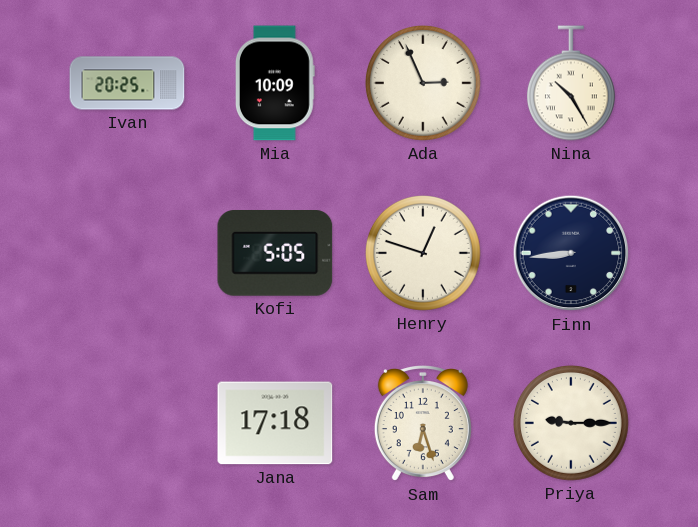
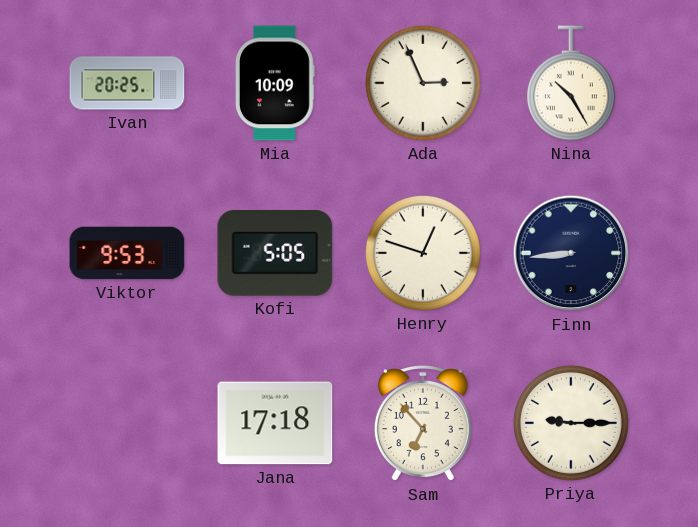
Viktor: none -> 9:53
Sam: 6:27 -> 6:53
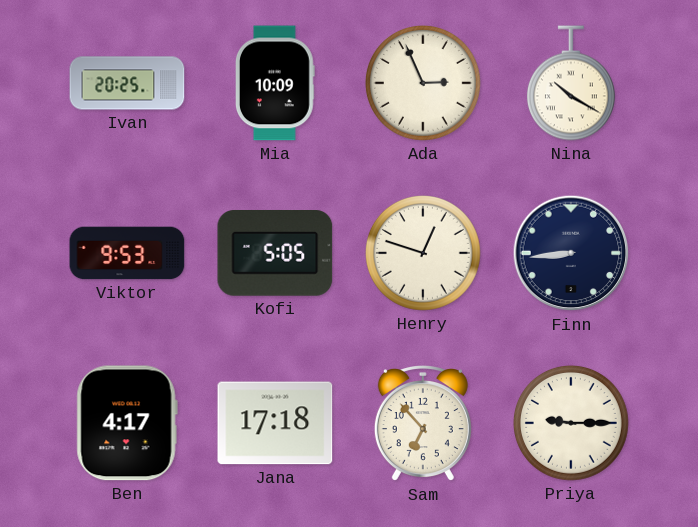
Nina: 10:25 -> 10:20
Ben: none -> 4:17
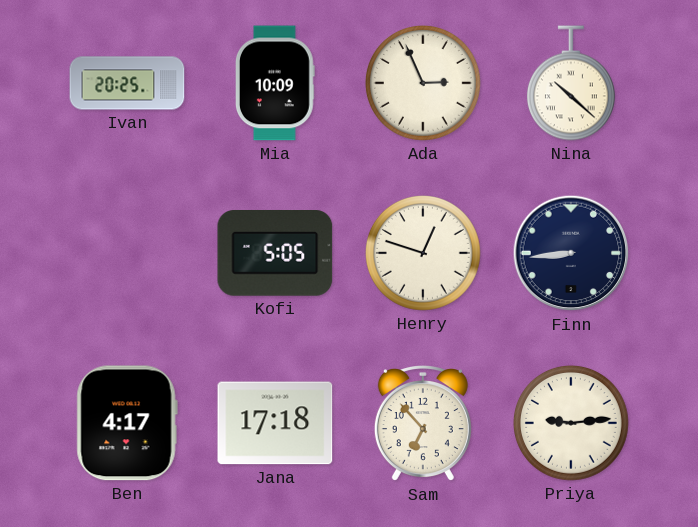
Nina: 10:20 -> 10:22
Viktor: 9:53 -> none
Priya: 9:15 -> 9:14
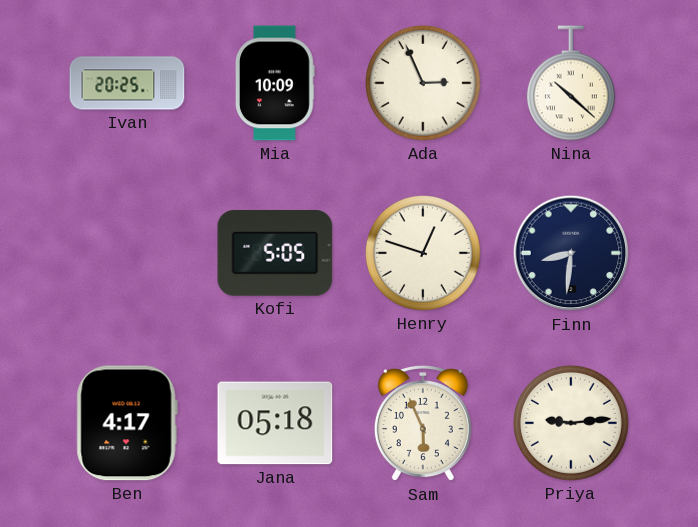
Finn: 8:44 -> 8:31
Jana: 17:18 -> 05:18
Sam: 6:53 -> 5:56
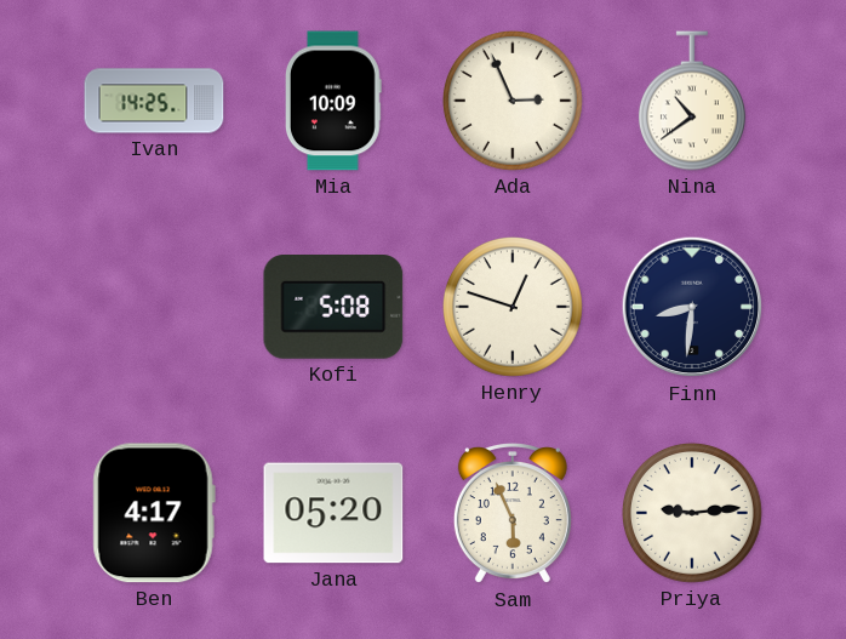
Ivan: 20:25 -> 14:25
Nina: 10:22 -> 10:39
Kofi: 5:05 -> 5:08
Jana: 05:18 -> 05:20
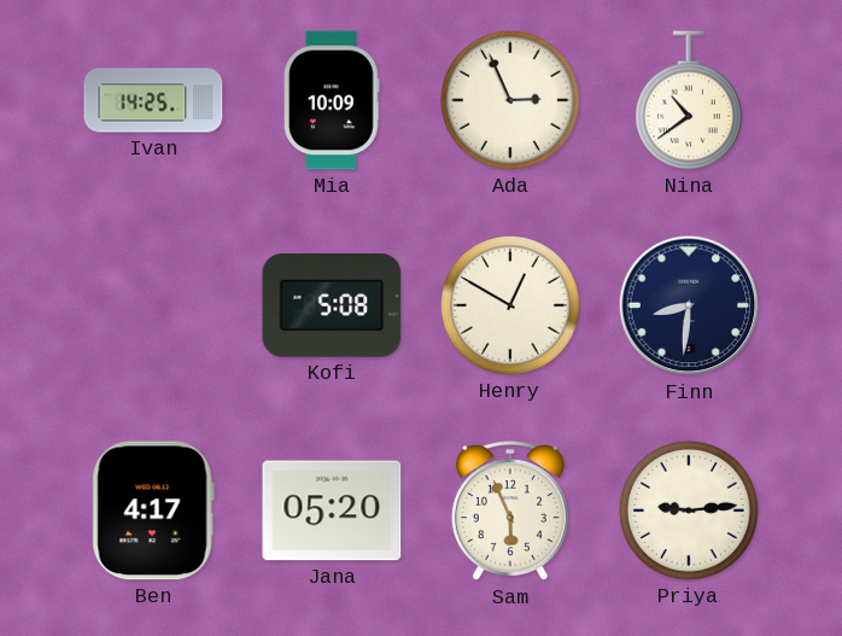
Henry: 12:48 -> 12:50
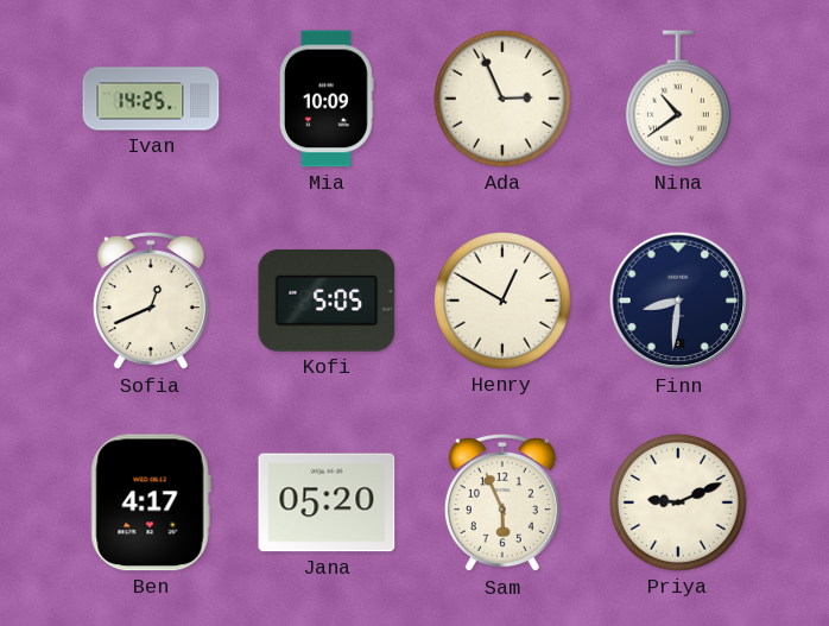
Sofia: none -> 12:41
Kofi: 5:08 -> 5:05
Priya: 9:14 -> 9:11
